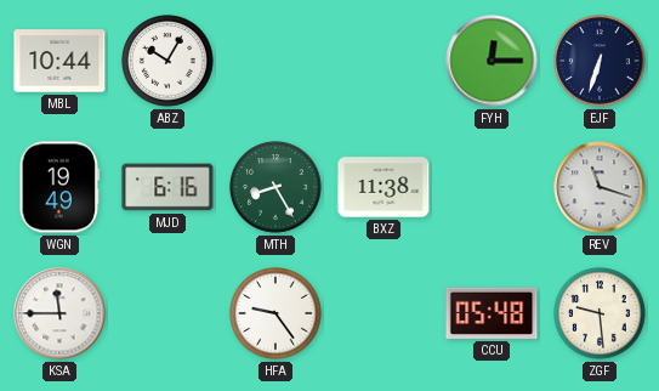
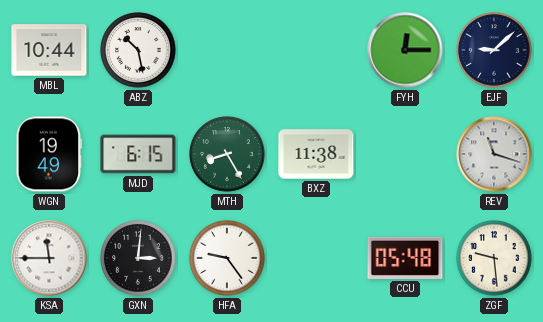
ABZ: 10:05 -> 10:28
EJF: 6:33 -> 9:08
MJD: 6:16 -> 6:15
GXN: none -> 3:01
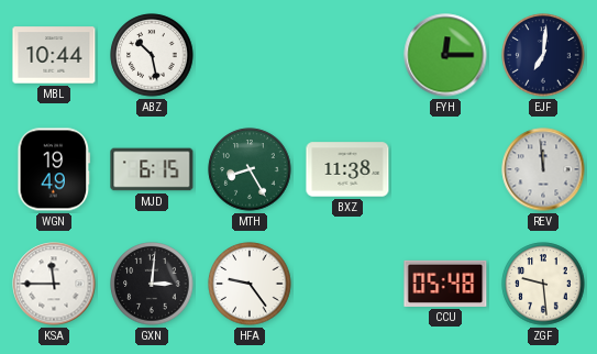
EJF: 9:08 -> 7:01
REV: 11:18 -> 11:59
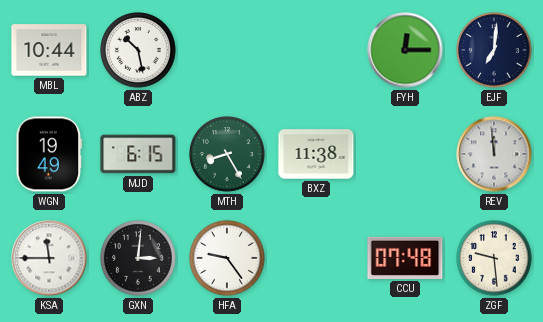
CCU: 05:48 -> 07:48
